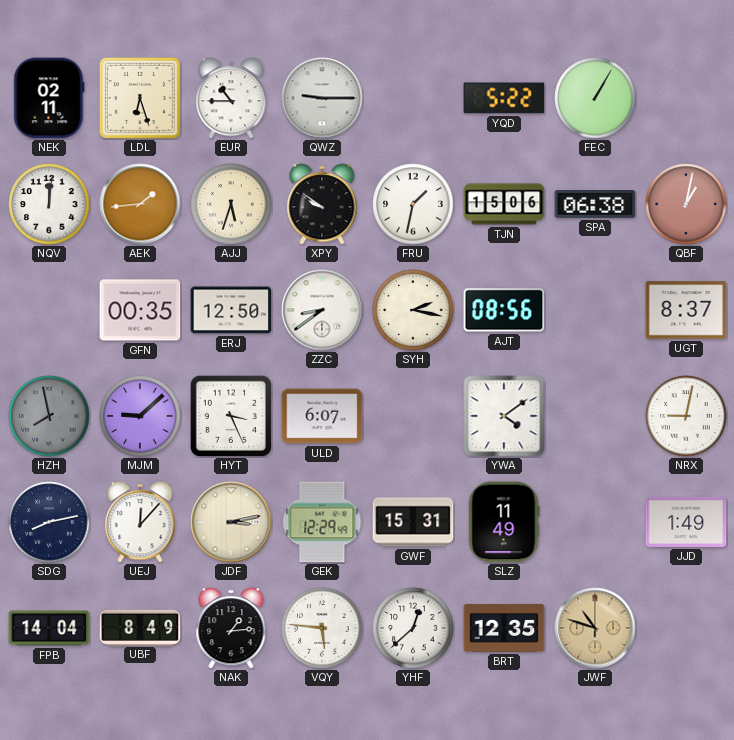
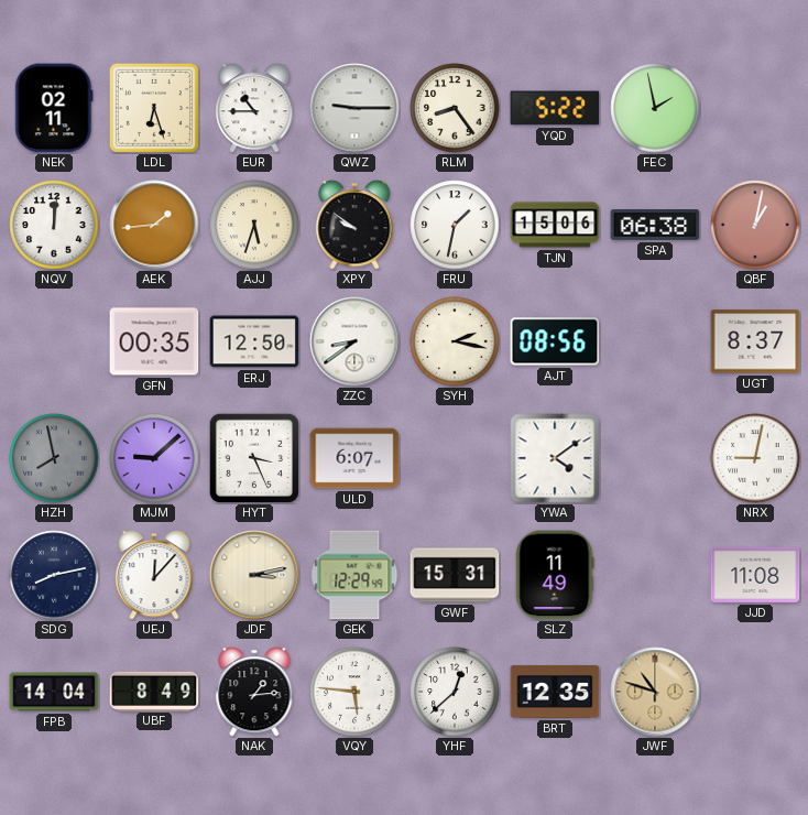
RLM: none -> 8:24
FEC: 1:05 -> 1:58
JJD: 1:49 -> 11:08
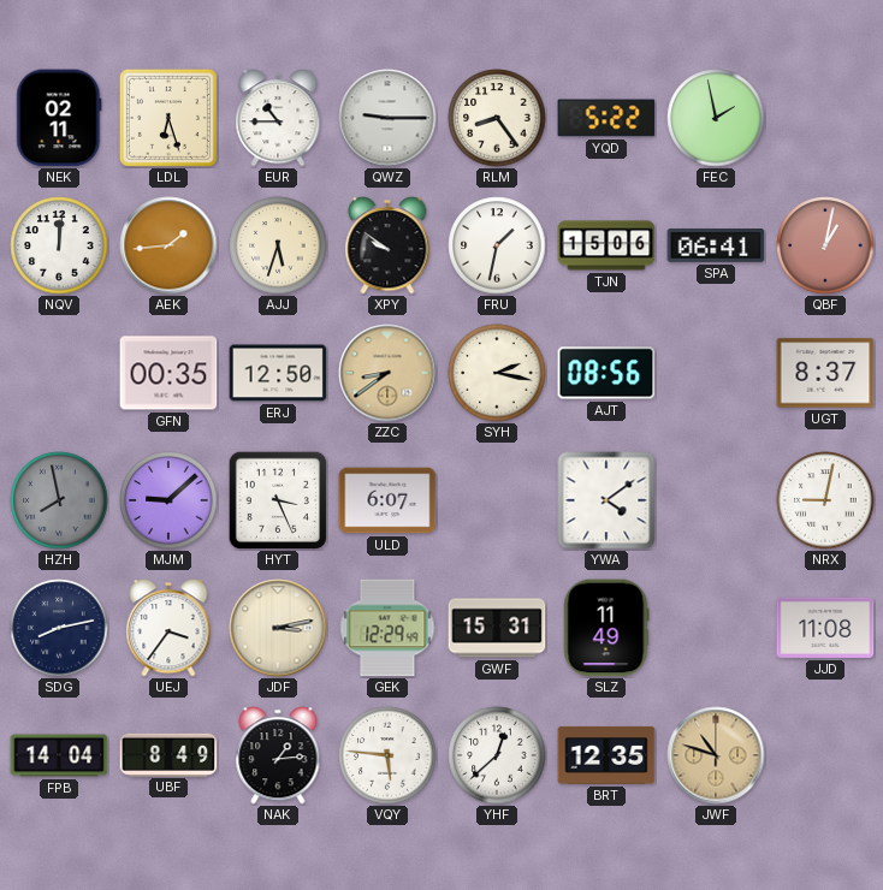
SPA: 06:38 -> 06:41
ZZC dial: white -> champagne
UEJ: 12:07 -> 3:36
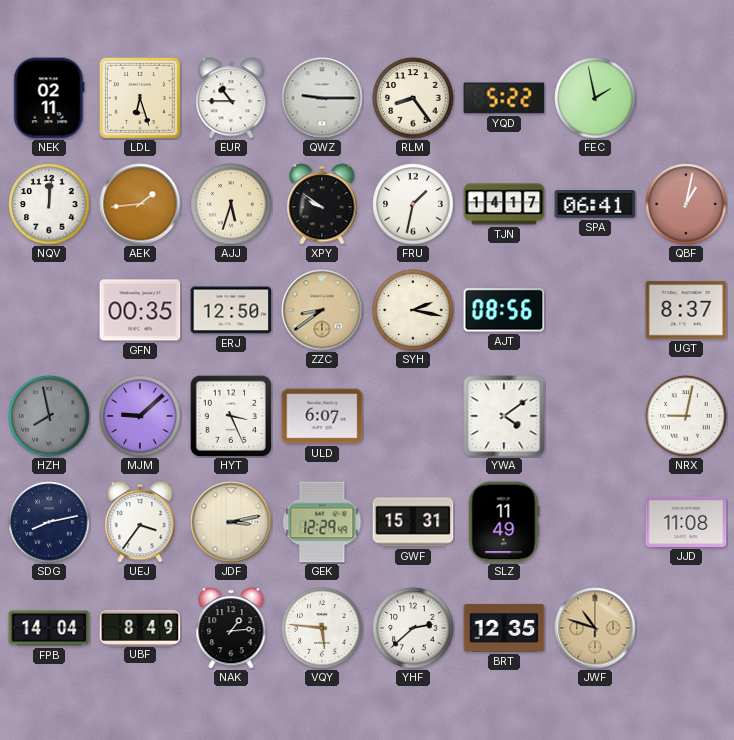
TJN: 15:06 -> 14:17
YHF: 12:38 -> 2:38
